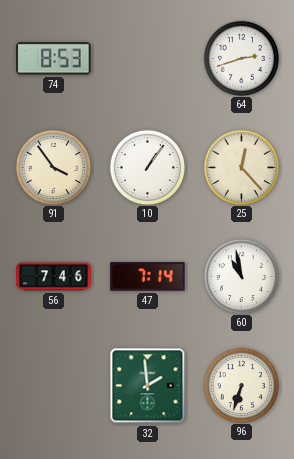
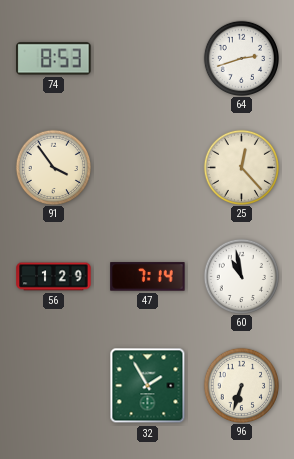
10: 1:06 -> none
56: 7:46 -> 1:29
32: 1:59 -> 1:55
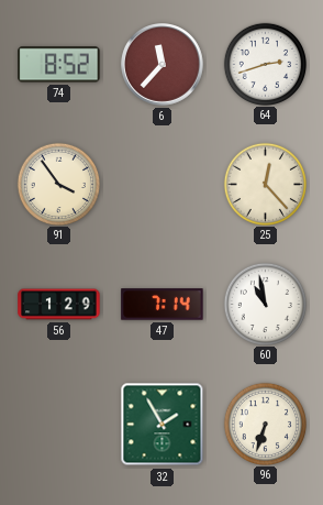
74: 8:53 -> 8:52
6: none -> 11:37
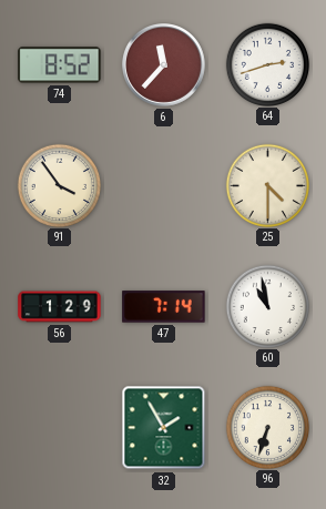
25: 12:23 -> 4:30
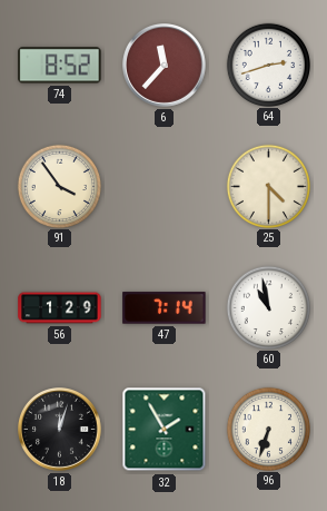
18: none -> 12:03
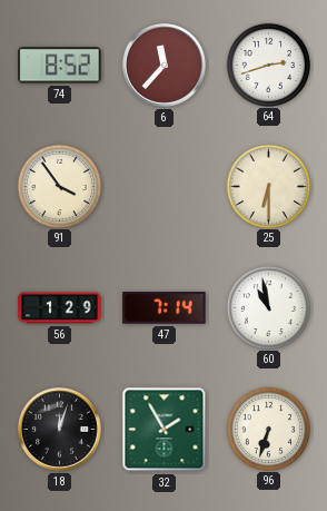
25: 4:30 -> 6:30
